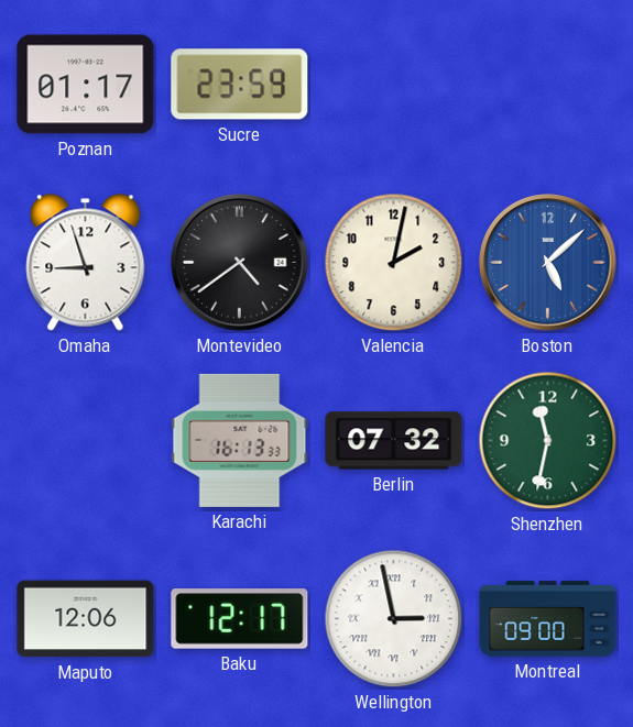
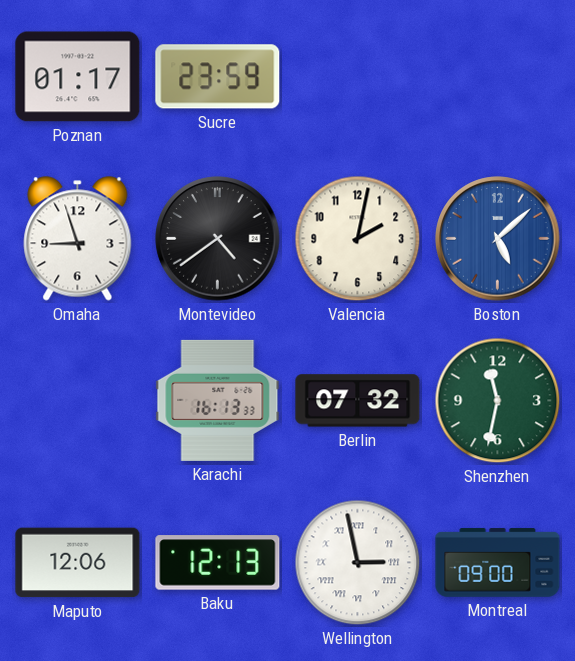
Baku: 12:17 -> 12:13
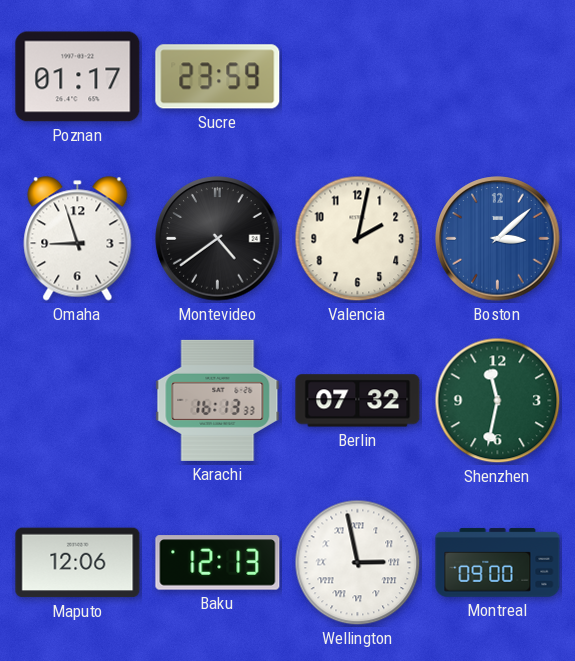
Boston: 5:08 -> 3:08
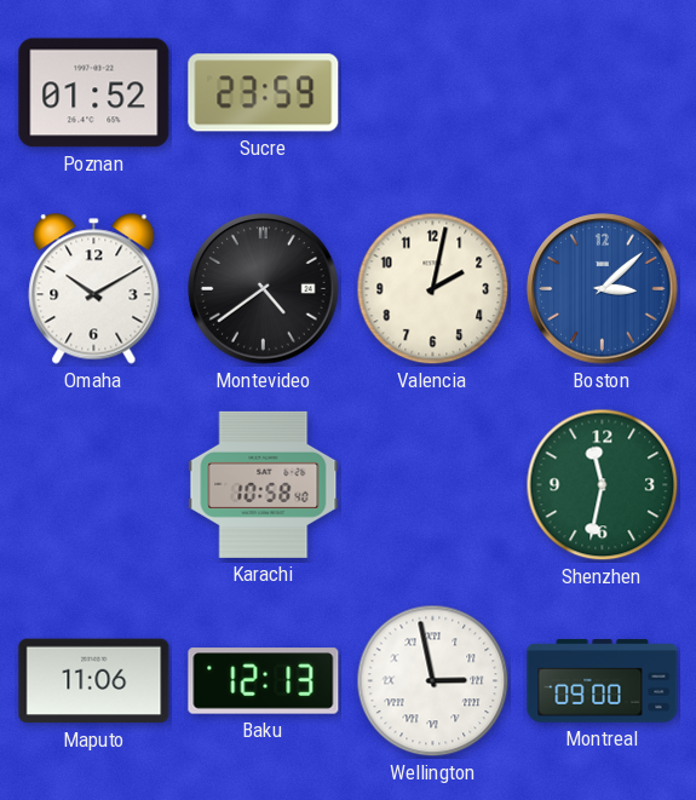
Poznan: 01:17 -> 01:52
Omaha: 8:57 -> 10:10
Karachi: 16:13 -> 10:58
Berlin: 07:32 -> none
Maputo: 12:06 -> 11:06
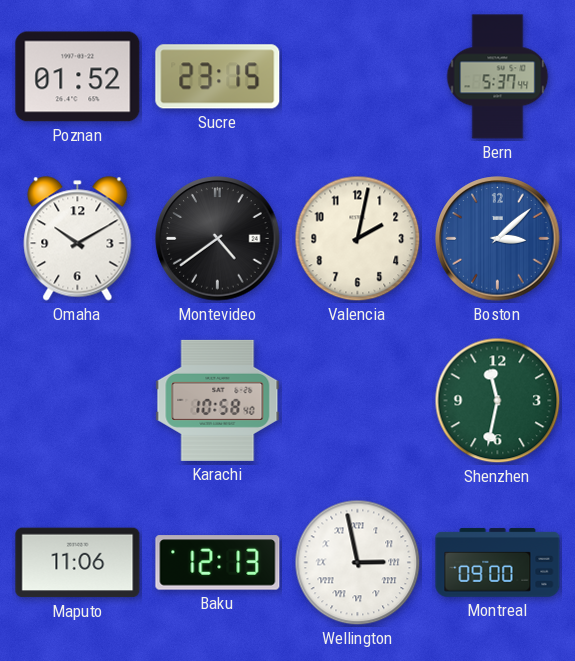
Sucre: 23:59 -> 23:15
Bern: none -> 5:37
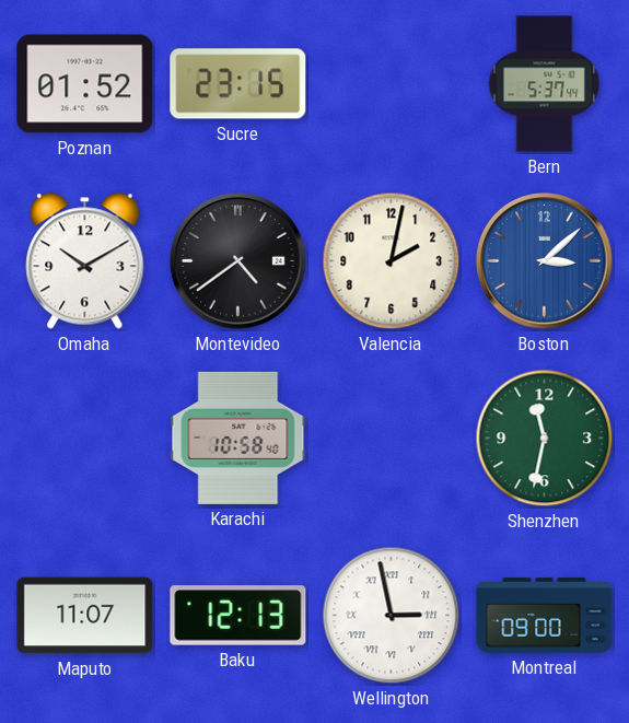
Maputo: 11:06 -> 11:07
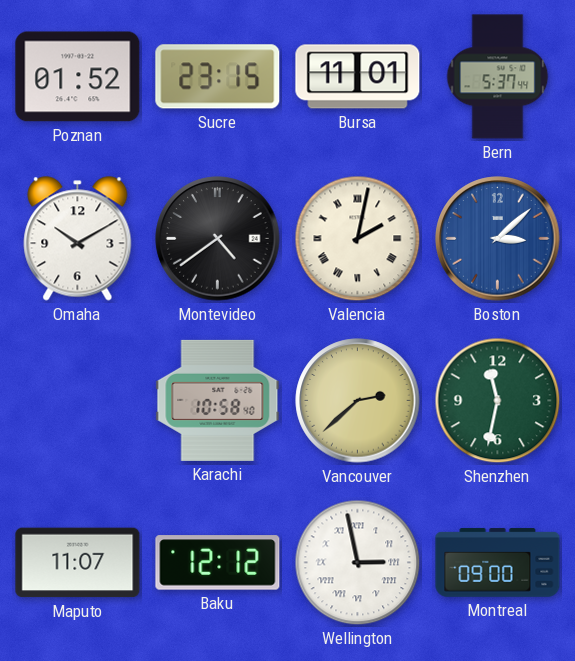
Bursa: none -> 11:01
Valencia numerals: Arabic -> Roman
Vancouver: none -> 2:38
Baku: 12:13 -> 12:12
